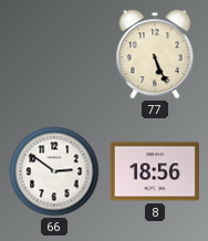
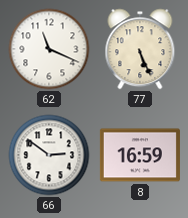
62: none -> 11:19
8: 18:56 -> 16:59
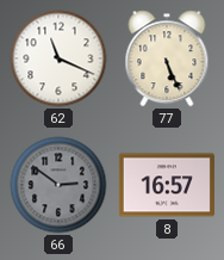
66 dial: white -> grey
8: 16:59 -> 16:57
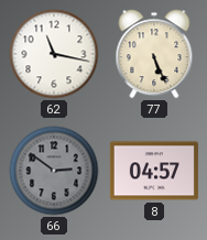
62: 11:19 -> 11:17
8: 16:57 -> 04:57
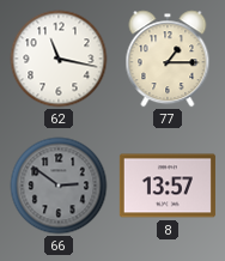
77: 5:26 -> 1:15
8: 04:57 -> 13:57
